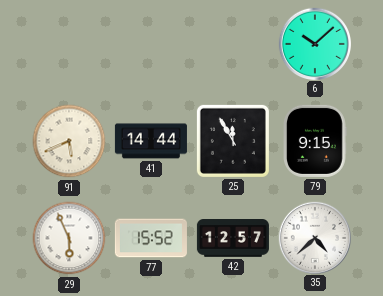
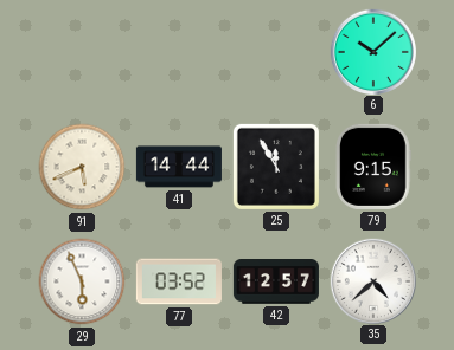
77: 15:52 -> 03:52
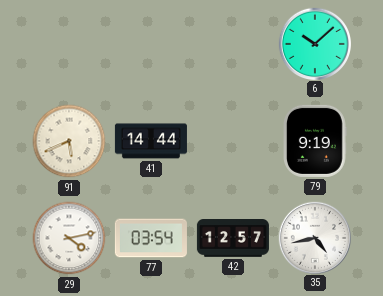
25: 11:55 -> none
79: 9:15 -> 9:19
29: 5:56 -> 4:13
77: 03:52 -> 03:54
35: 4:38 -> 4:43
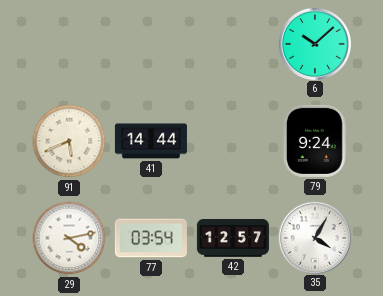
79: 9:19 -> 9:24
35: 4:43 -> 4:05
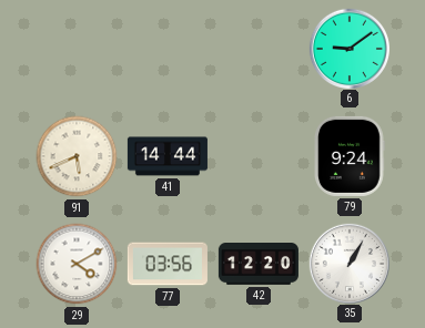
6: 10:08 -> 9:09
29: 4:13 -> 4:10
77: 03:54 -> 03:56
42: 12:57 -> 12:20
35: 4:05 -> 1:05
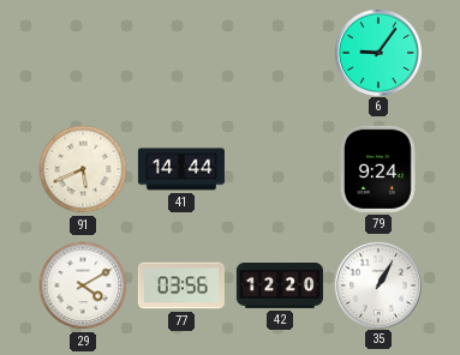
6: 9:09 -> 9:06
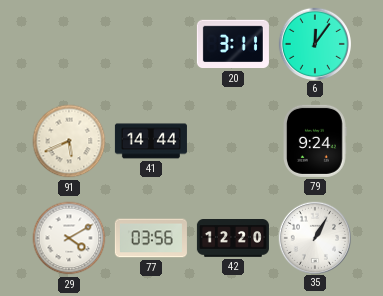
20: none -> 3:11
6: 9:06 -> 12:06
